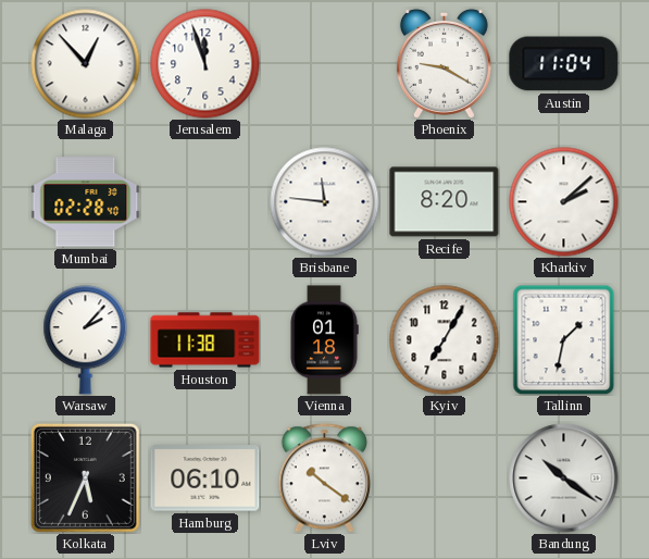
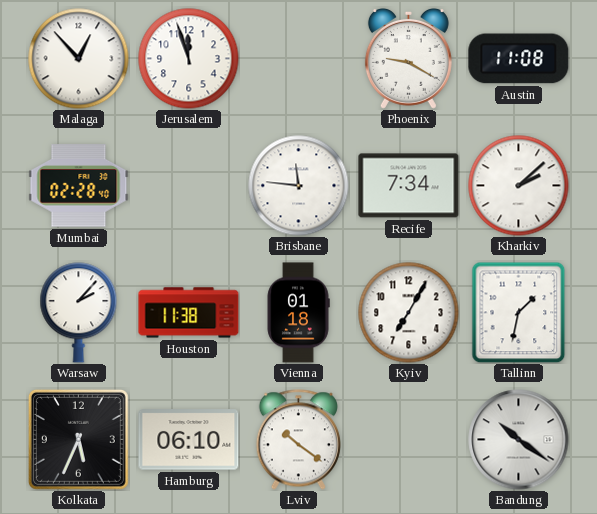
Austin: 11:04 -> 11:08
Recife: 8:20 -> 7:34
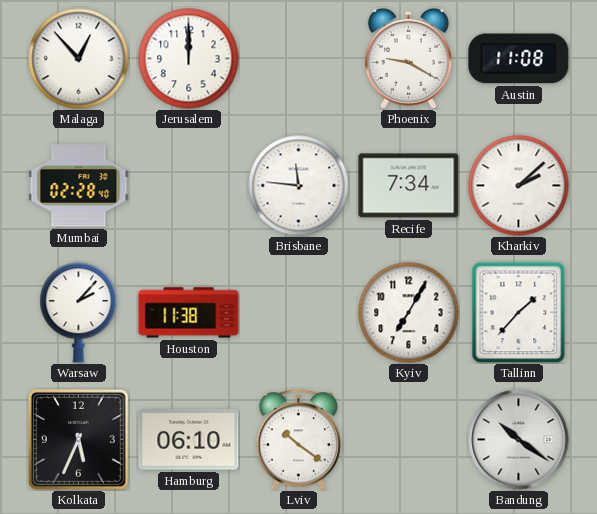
Jerusalem: 11:57 -> 12:00
Vienna: 01:18 -> none
Tallinn: 1:32 -> 1:37
